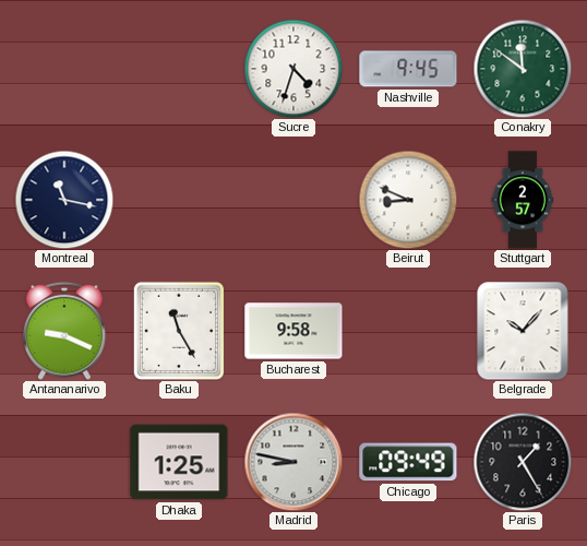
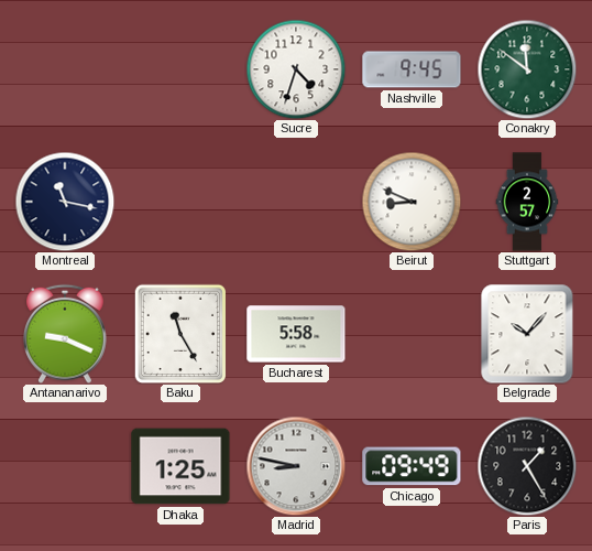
Bucharest: 9:58 -> 5:58
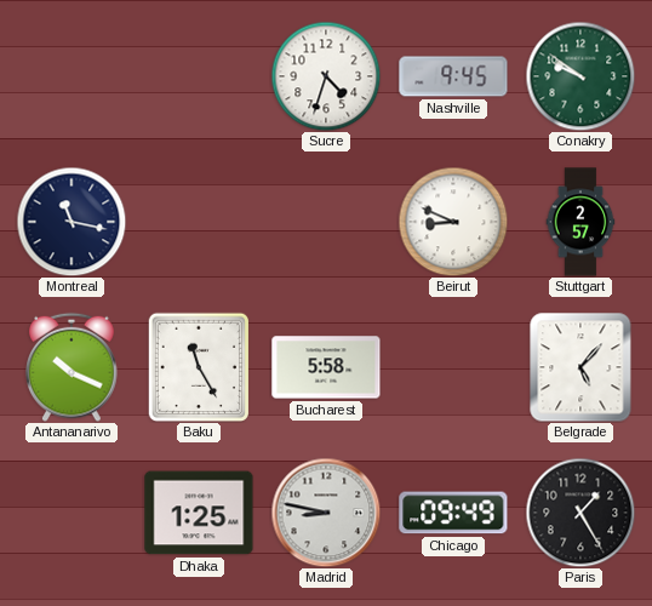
Conakry: 11:51 -> 9:51
Antananarivo: 9:19 -> 10:19
Belgrade: 10:07 -> 5:07
